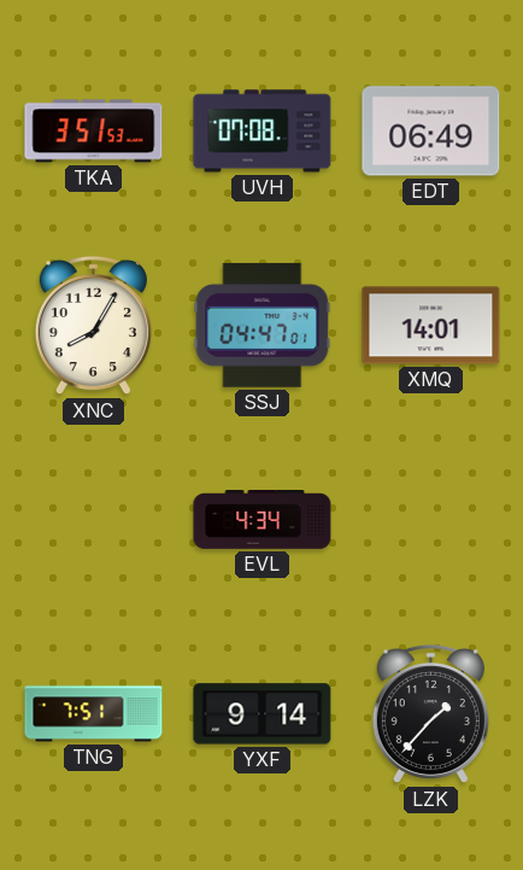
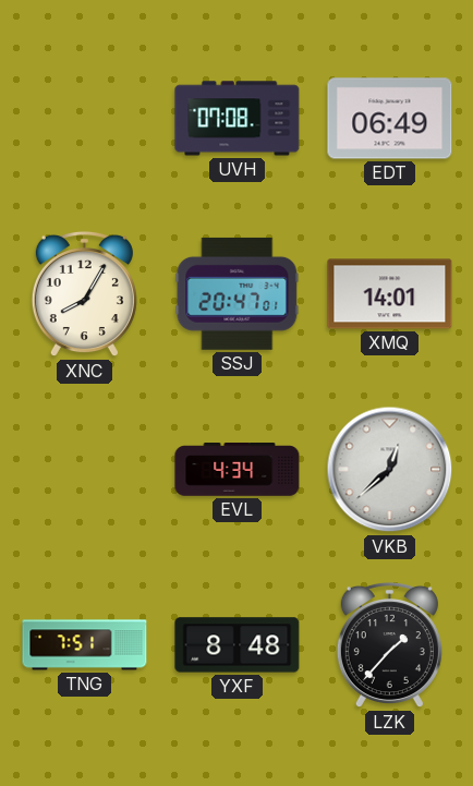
TKA: 3:51 -> none
SSJ: 04:47 -> 20:47
VKB: none -> 12:38
YXF: 9:14 -> 8:48
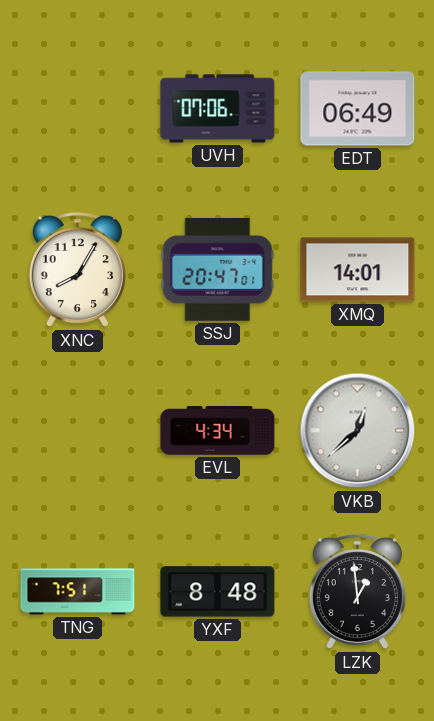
UVH: 07:08 -> 07:06
LZK: 1:37 -> 12:59
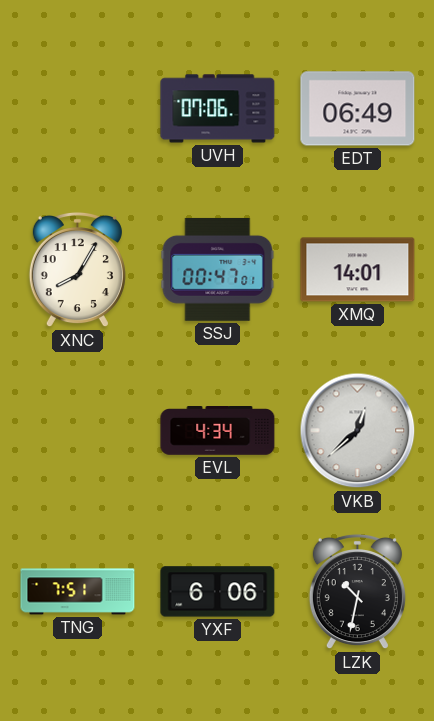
SSJ: 20:47 -> 00:47
YXF: 8:48 -> 6:06
LZK: 12:59 -> 10:32
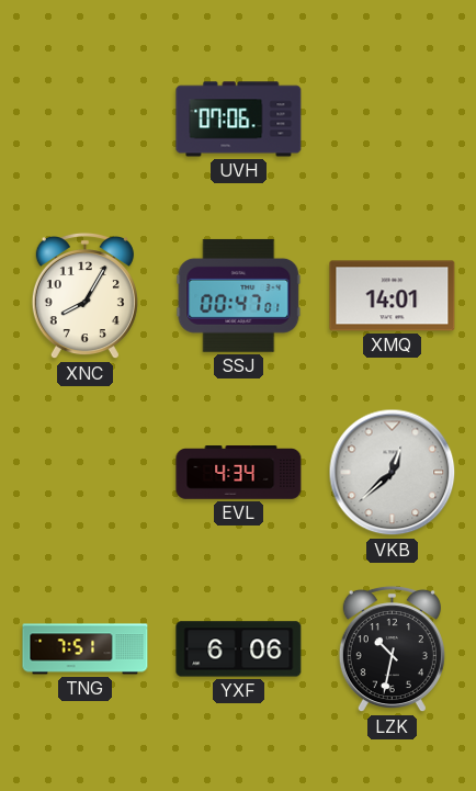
EDT: 06:49 -> none
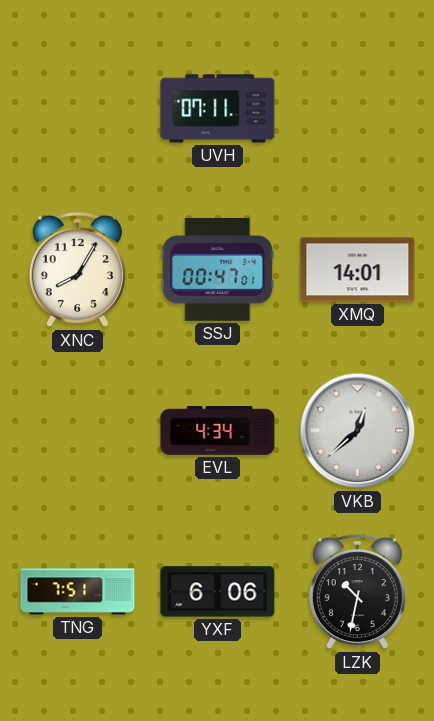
UVH: 07:06 -> 07:11
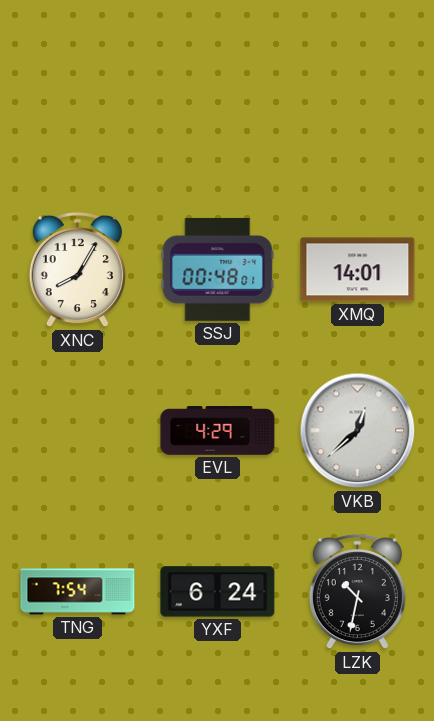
UVH: 07:11 -> none
SSJ: 00:47 -> 00:48
EVL: 4:34 -> 4:29
TNG: 7:51 -> 7:54
YXF: 6:06 -> 6:24
